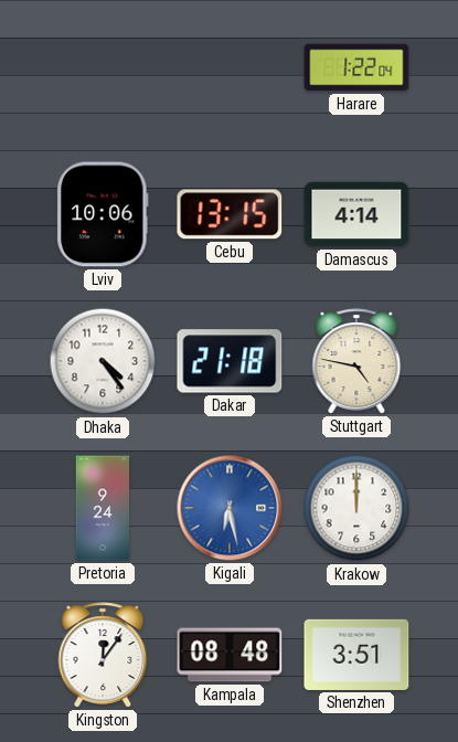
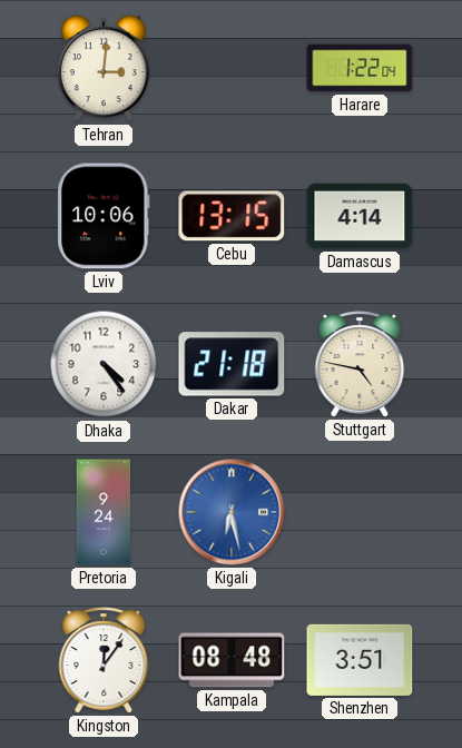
Tehran: none -> 3:01
Krakow: 12:00 -> none
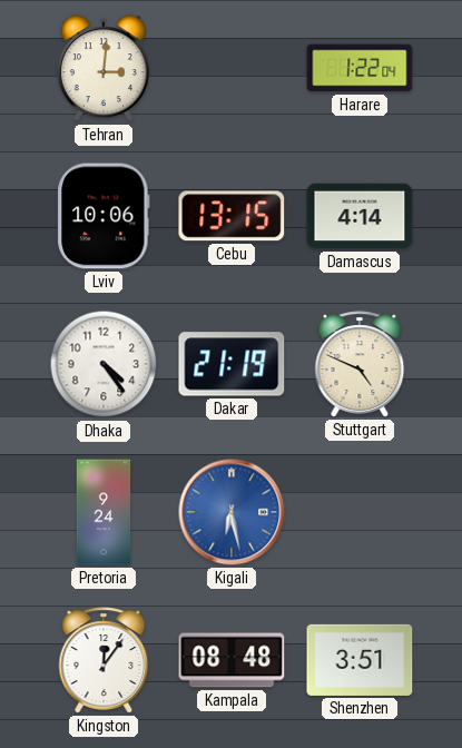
Dakar: 21:18 -> 21:19
Stuttgart: 4:47 -> 4:49
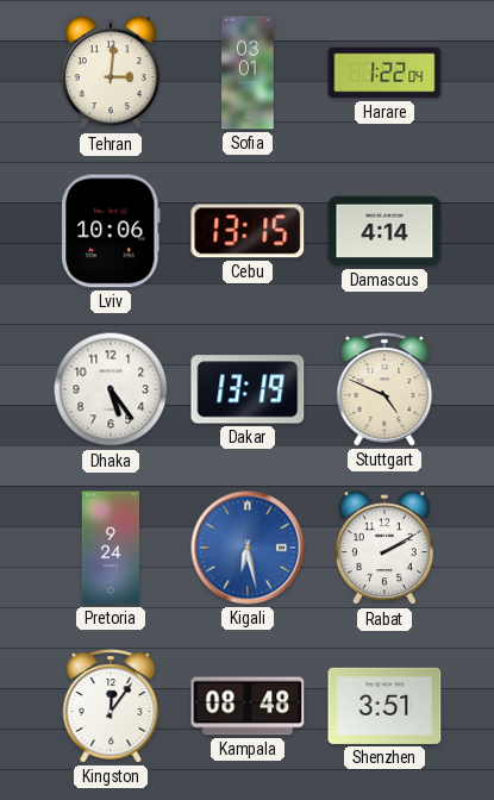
Sofia: none -> 03:01
Dhaka: 4:24 -> 5:24
Dakar: 21:19 -> 13:19
Rabat: none -> 2:10
